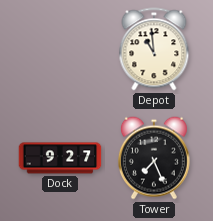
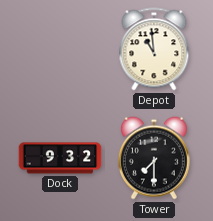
Dock: 9:27 -> 9:32
Tower: 7:26 -> 7:30
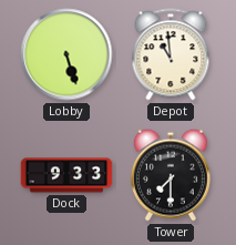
Lobby: none -> 5:27
Dock: 9:32 -> 9:33
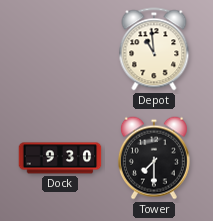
Lobby: 5:27 -> none
Dock: 9:33 -> 9:30
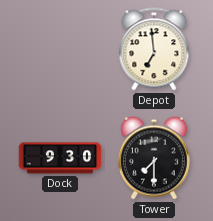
Depot: 10:59 -> 6:59
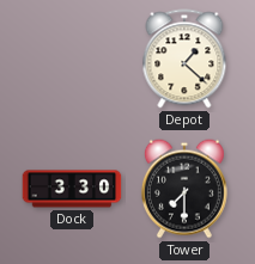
Depot: 6:59 -> 1:22
Dock: 9:30 -> 3:30
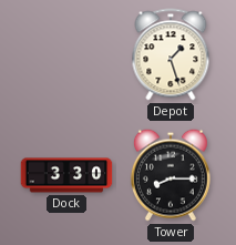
Depot: 1:22 -> 1:27
Tower: 7:30 -> 8:15
